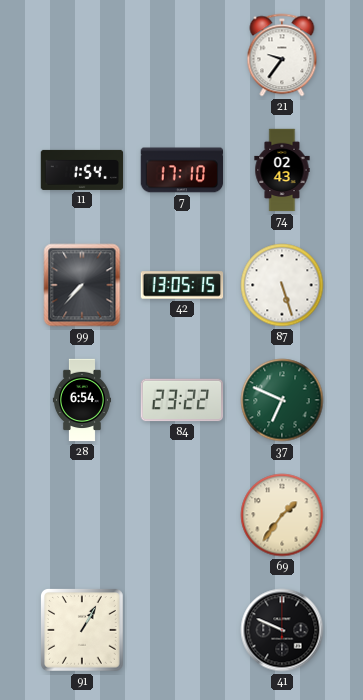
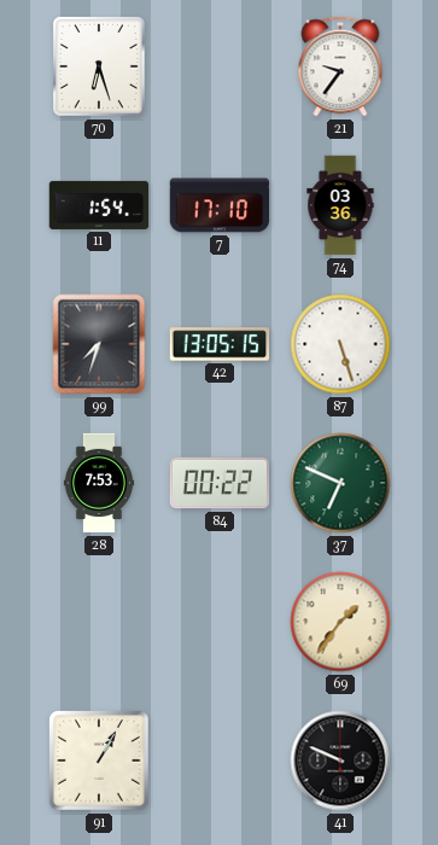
70: none -> 6:27
74: 02:43 -> 03:36
99: 7:37 -> 7:33
28: 6:54 -> 7:53
84: 23:22 -> 00:22
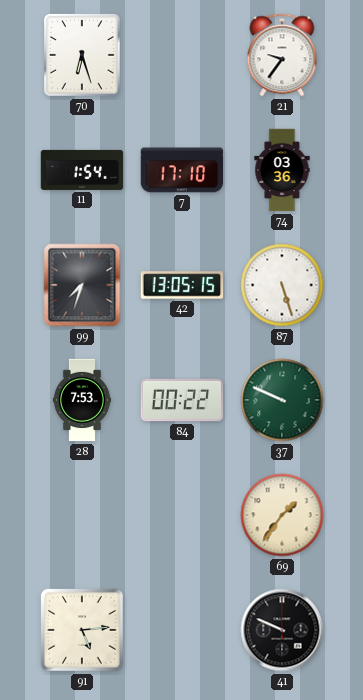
37: 6:49 -> 9:49
91: 1:05 -> 5:14
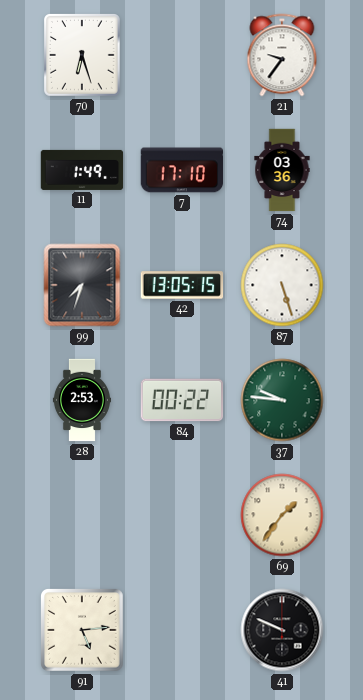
11: 1:54 -> 1:49
28: 7:53 -> 2:53
37: 9:49 -> 9:46
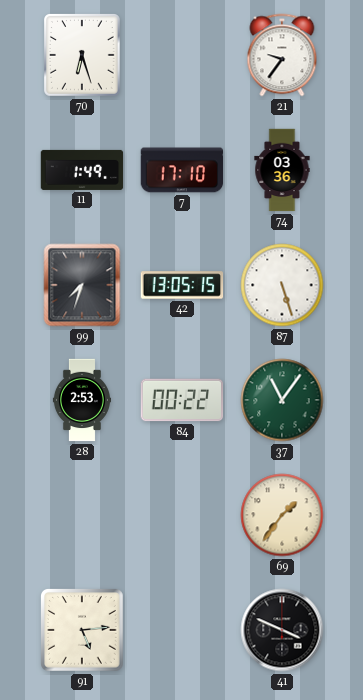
37: 9:46 -> 11:06
41: 9:49 -> 3:49
